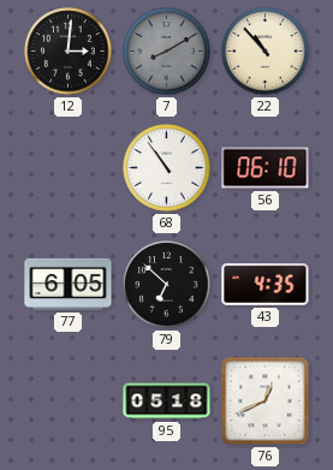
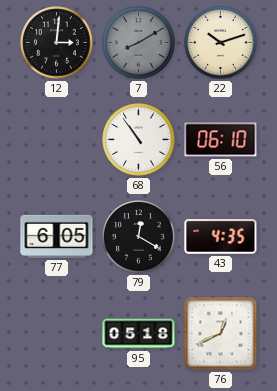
22: 10:53 -> 10:12
79: 6:52 -> 12:20
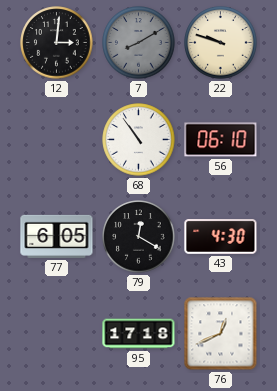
22: 10:12 -> 9:48
43: 4:35 -> 4:30
95: 05:18 -> 17:18
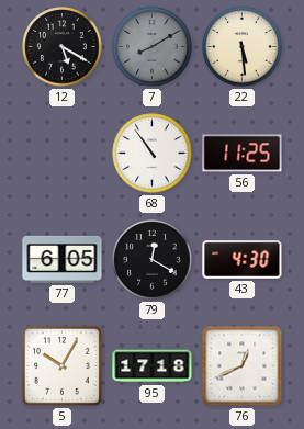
12: 3:01 -> 5:20
22: 9:48 -> 5:29
56: 06:10 -> 11:25
5: none -> 10:05
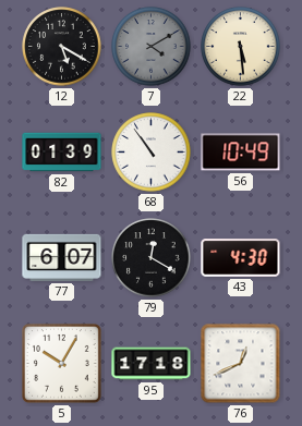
7: 8:10 -> 4:10
82: none -> 01:39
56: 11:25 -> 10:49
77: 6:05 -> 6:07
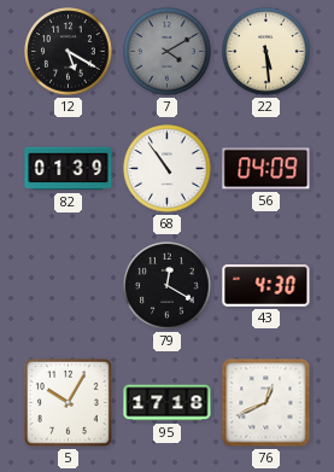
56: 10:49 -> 04:09
77: 6:07 -> none
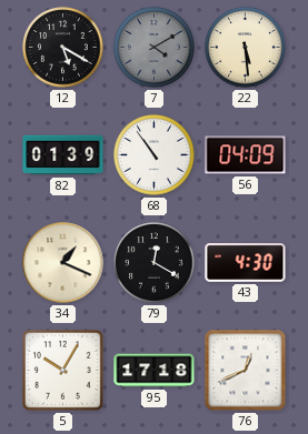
34: none -> 1:19
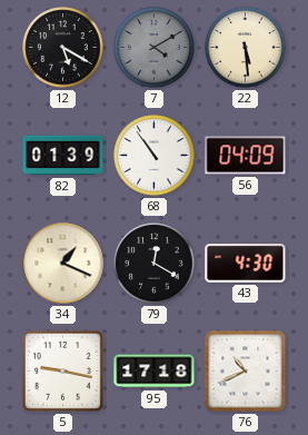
5: 10:05 -> 9:17
76: 12:41 -> 10:41
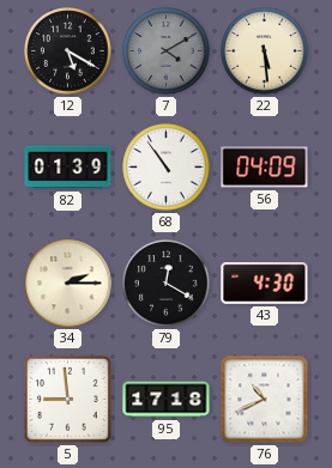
34: 1:19 -> 2:15
5: 9:17 -> 8:59
